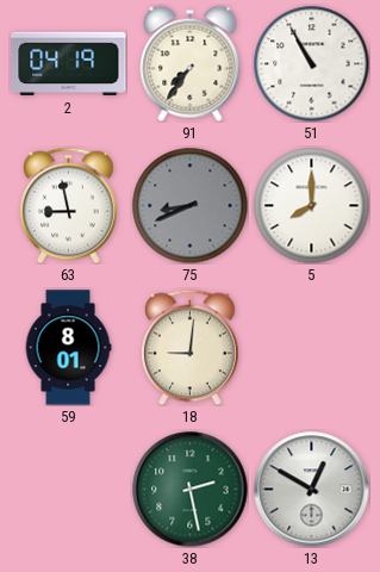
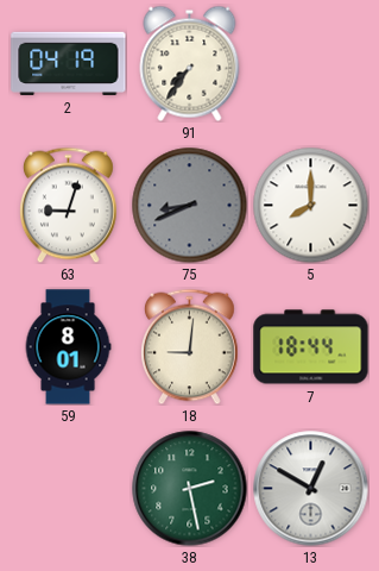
51: 10:55 -> none
63: 8:58 -> 9:03
7: none -> 18:44
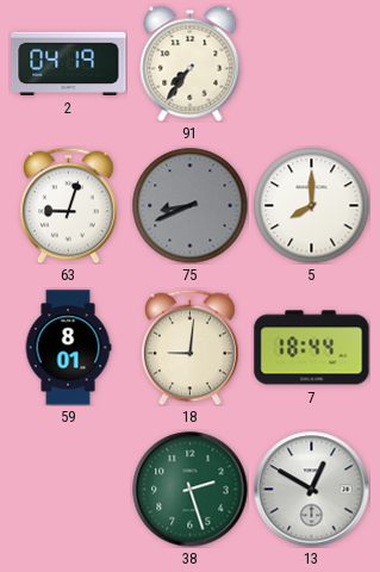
38: 2:28 -> 2:27
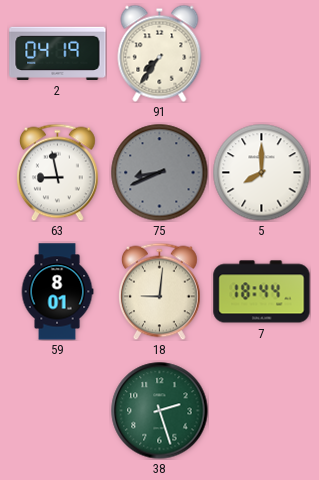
63: 9:03 -> 8:58
13: 12:50 -> none
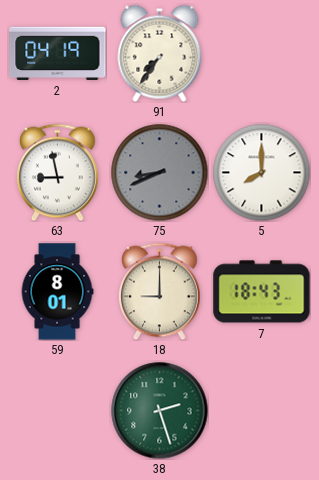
18: 9:01 -> 9:00
7: 18:44 -> 18:43
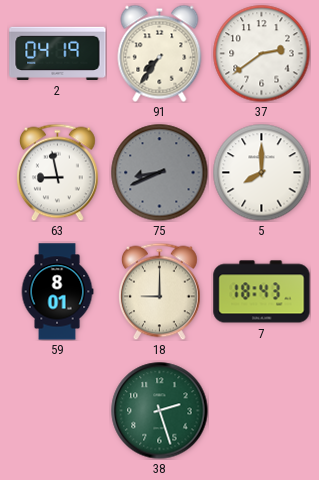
37: none -> 2:39
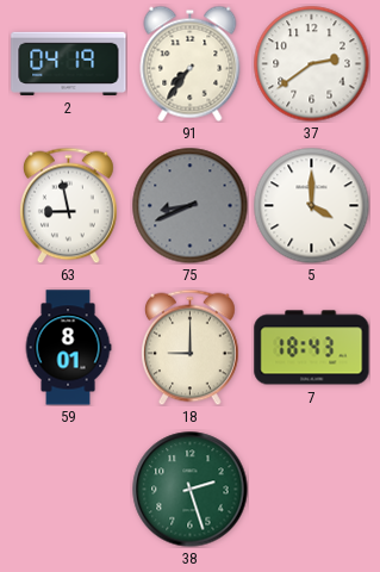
5: 8:00 -> 4:00
